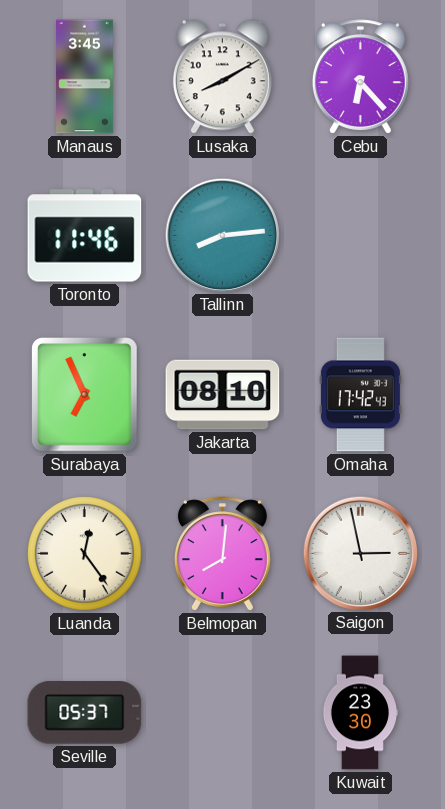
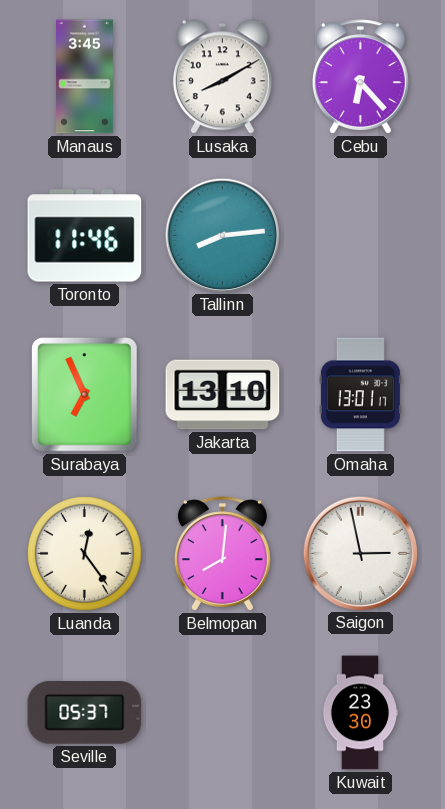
Jakarta: 08:10 -> 13:10
Omaha: 17:42 -> 13:01
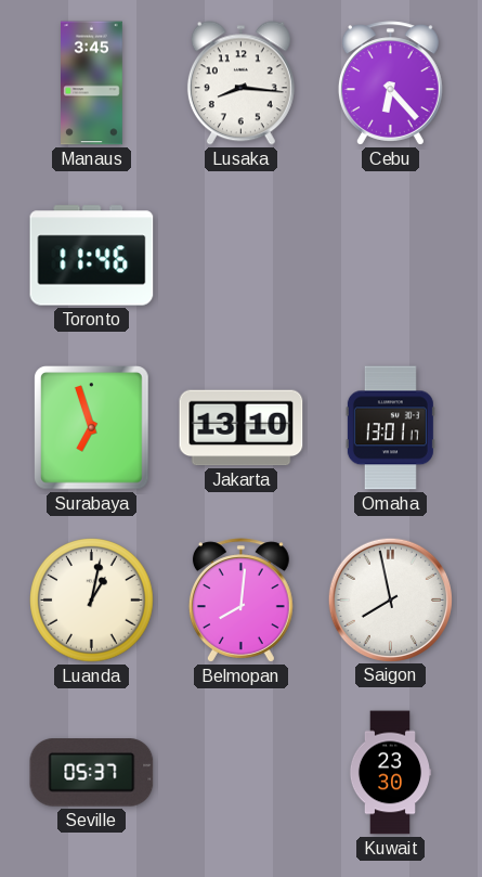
Lusaka: 8:10 -> 8:16
Tallinn: 8:14 -> none
Surabaya: 6:56 -> 6:57
Luanda: 12:24 -> 1:02
Saigon: 2:58 -> 7:58
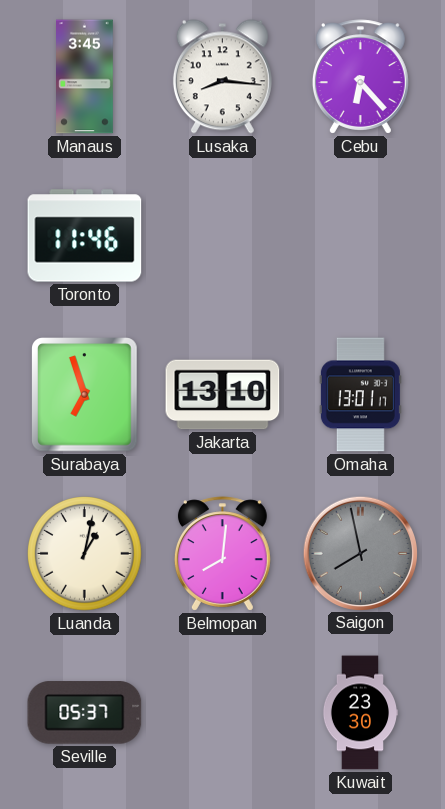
Saigon dial: white -> grey
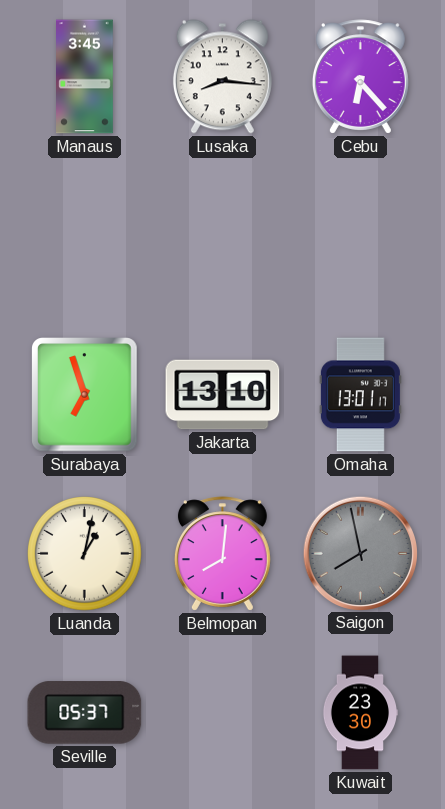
Toronto: 11:46 -> none
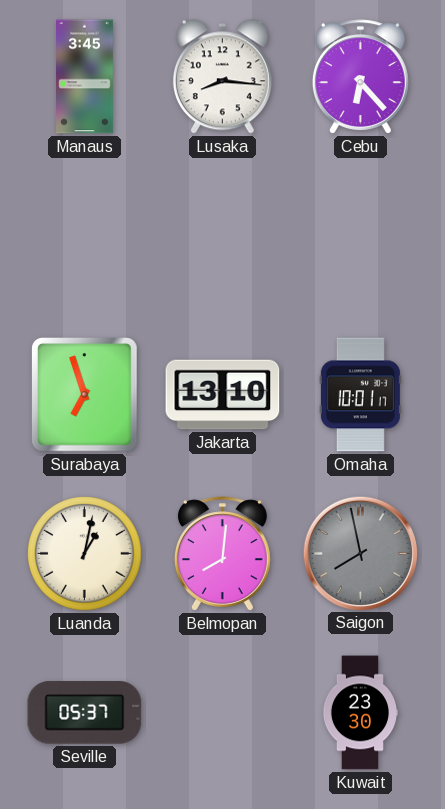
Omaha: 13:01 -> 10:01
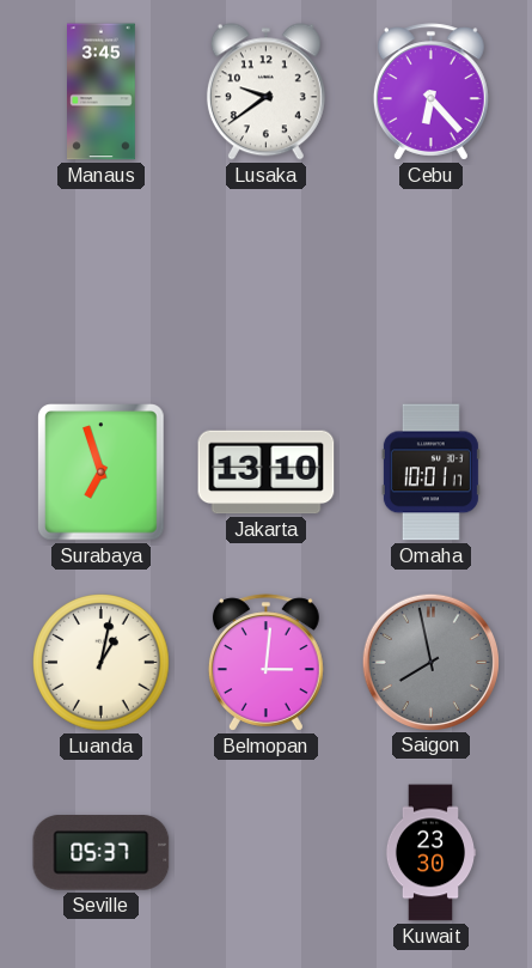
Lusaka: 8:16 -> 9:39
Belmopan: 8:01 -> 3:01
